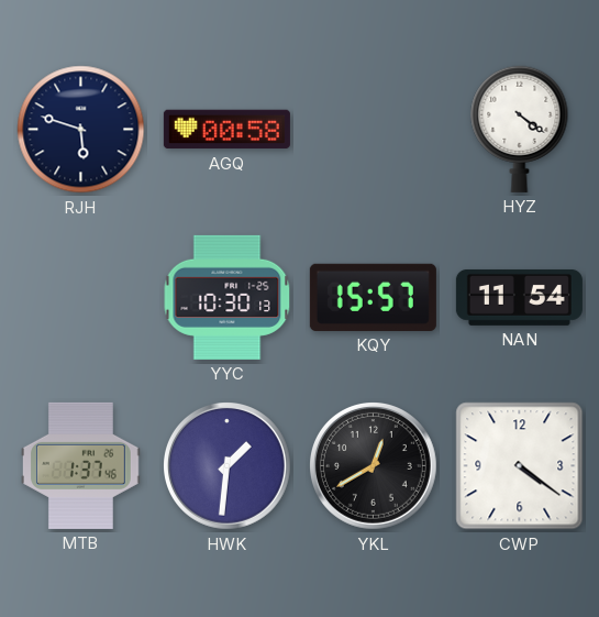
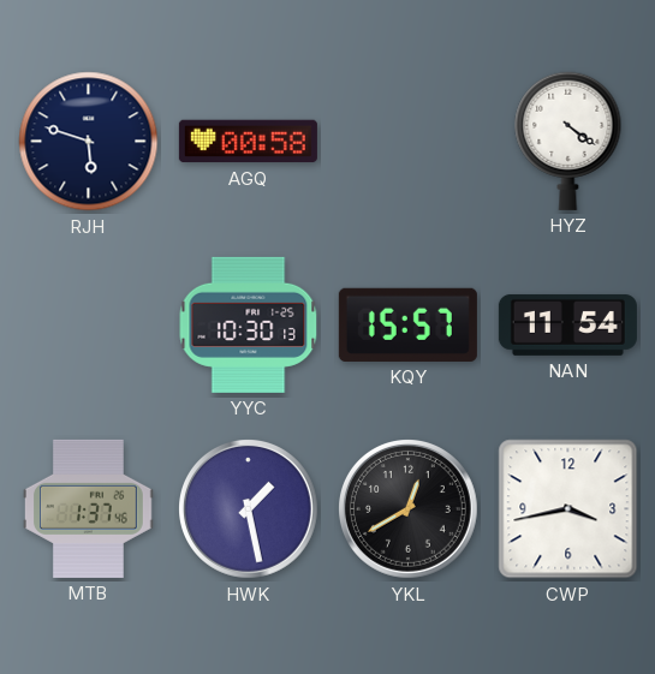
HWK: 1:31 -> 1:28
CWP: 4:21 -> 3:43
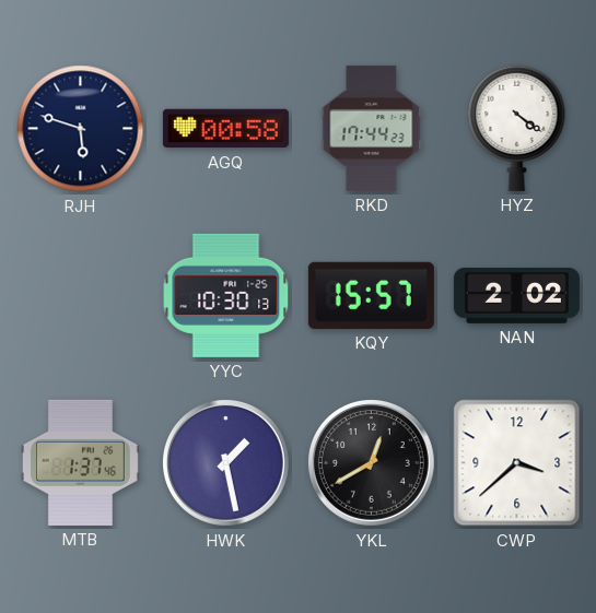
RKD: none -> 17:44
NAN: 11:54 -> 2:02
CWP: 3:43 -> 3:38
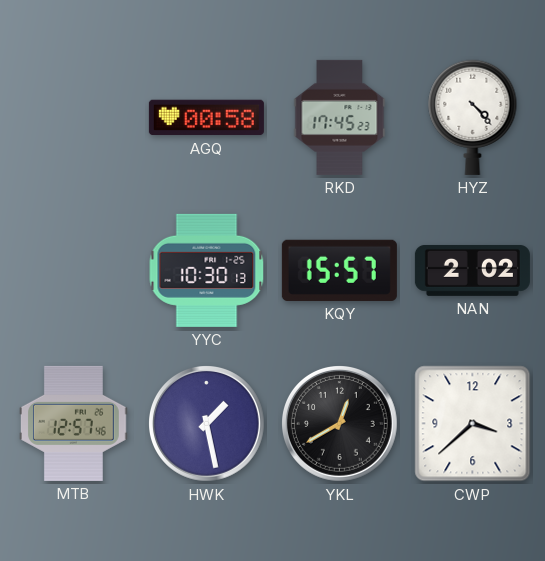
RJH: 5:48 -> none
RKD: 17:44 -> 17:45
HYZ: 4:21 -> 4:23
MTB: 1:37 -> 12:57
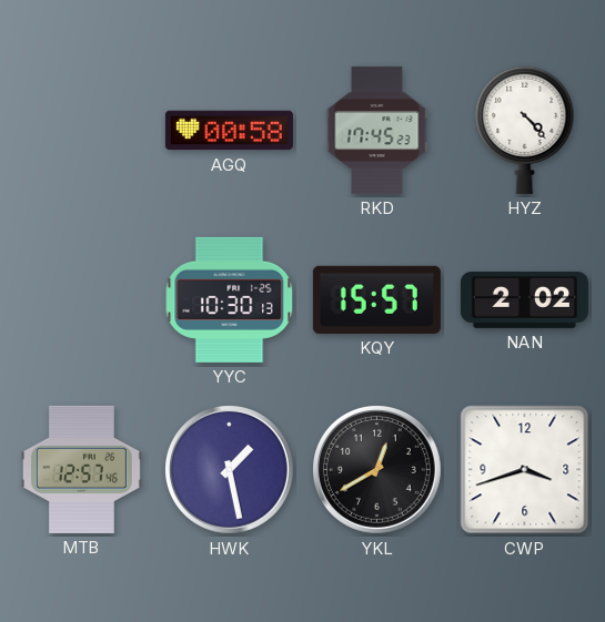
CWP: 3:38 -> 3:42
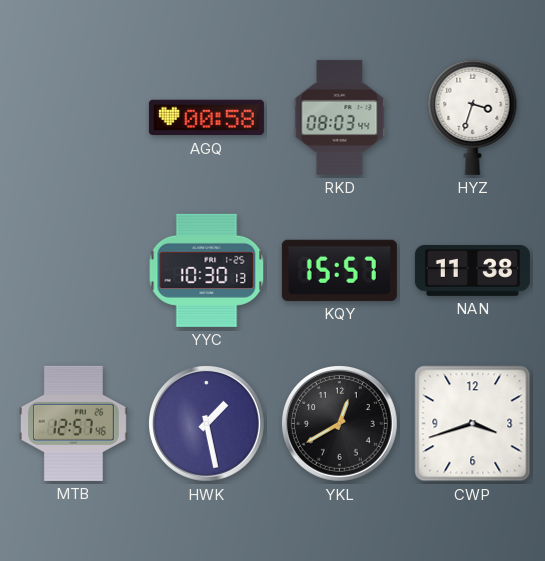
RKD: 17:45 -> 08:03
HYZ: 4:23 -> 3:33
NAN: 2:02 -> 11:38
